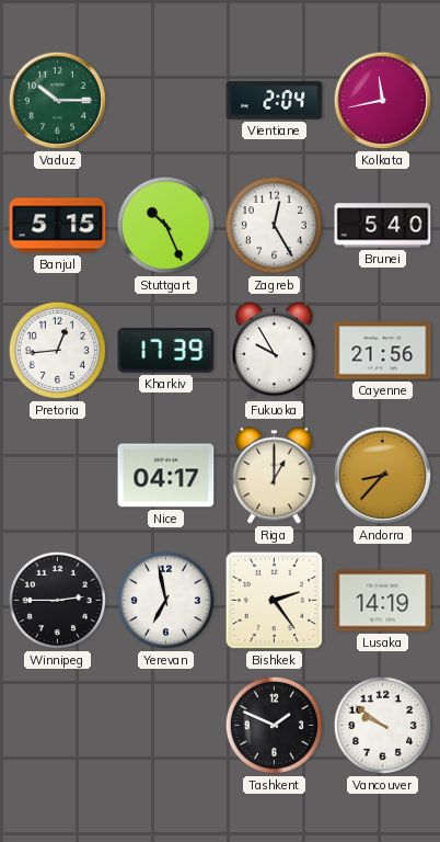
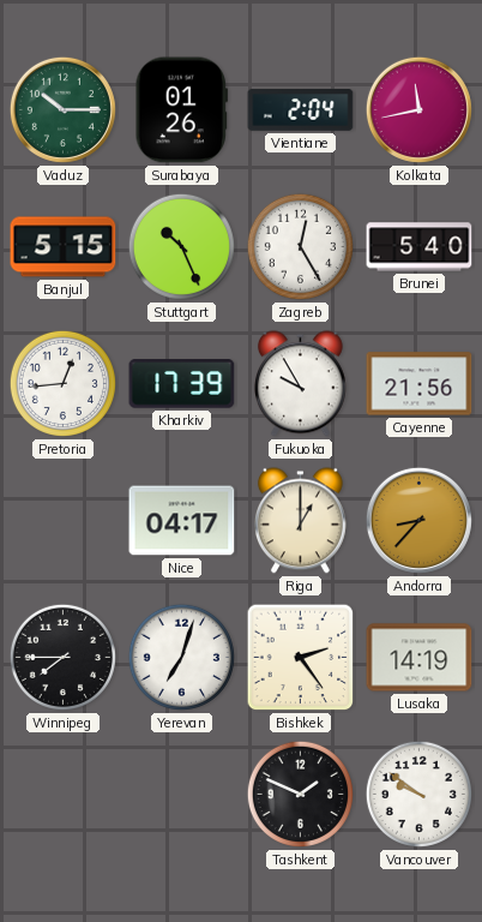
Surabaya: none -> 01:26
Winnipeg: 2:45 -> 7:45
Yerevan: 6:58 -> 7:03
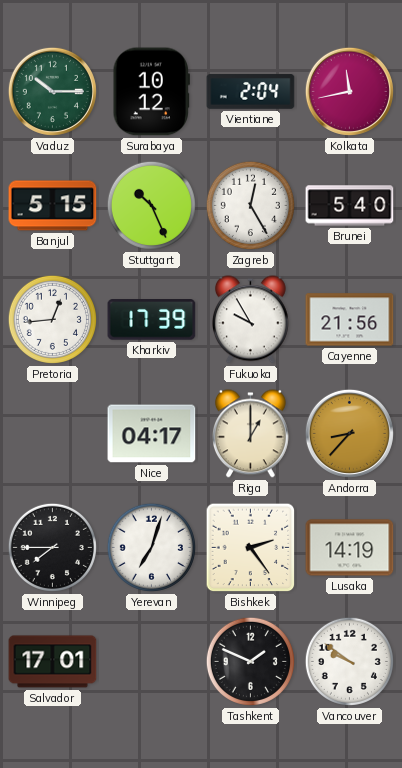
Surabaya: 01:26 -> 10:12
Salvador: none -> 17:01
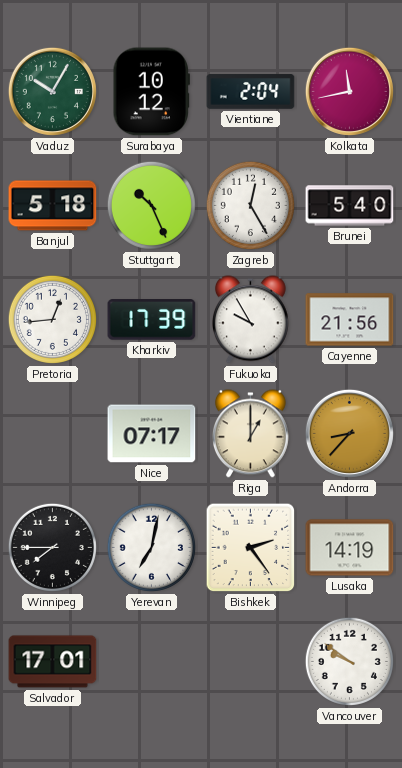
Vaduz: 10:15 -> 10:05
Banjul: 5:15 -> 5:18
Nice: 04:17 -> 07:17
Yerevan: 7:03 -> 7:02
Tashkent: 1:49 -> none
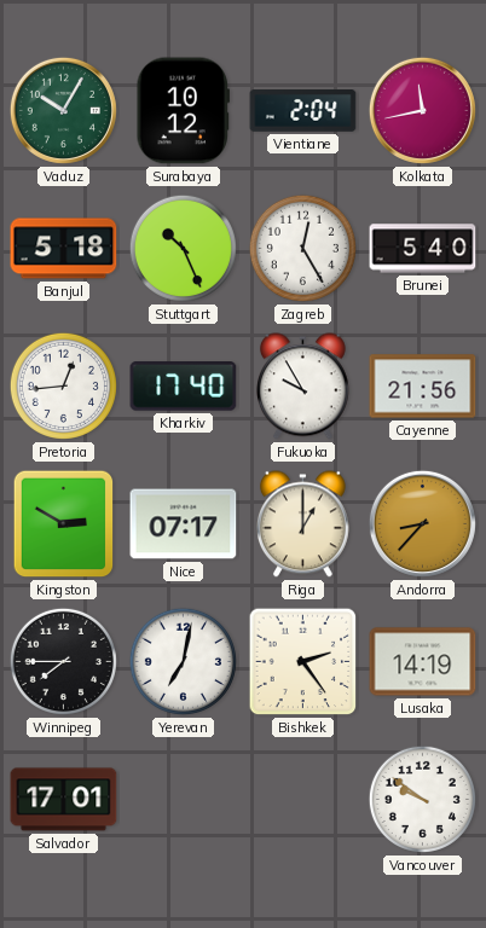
Kharkiv: 17:39 -> 17:40
Kingston: none -> 2:50
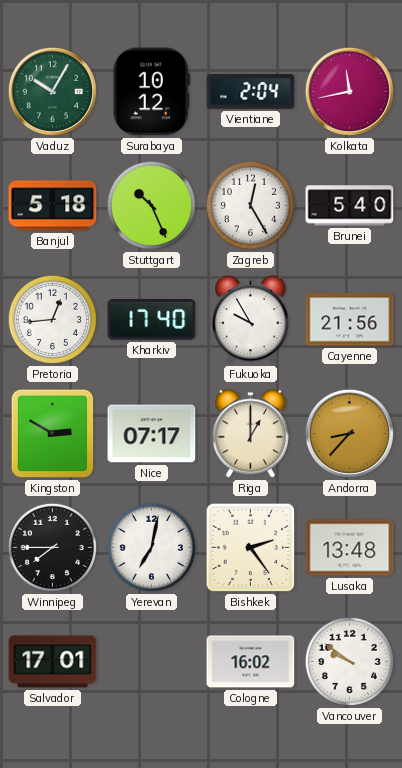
Lusaka: 14:19 -> 13:48
Cologne: none -> 16:02
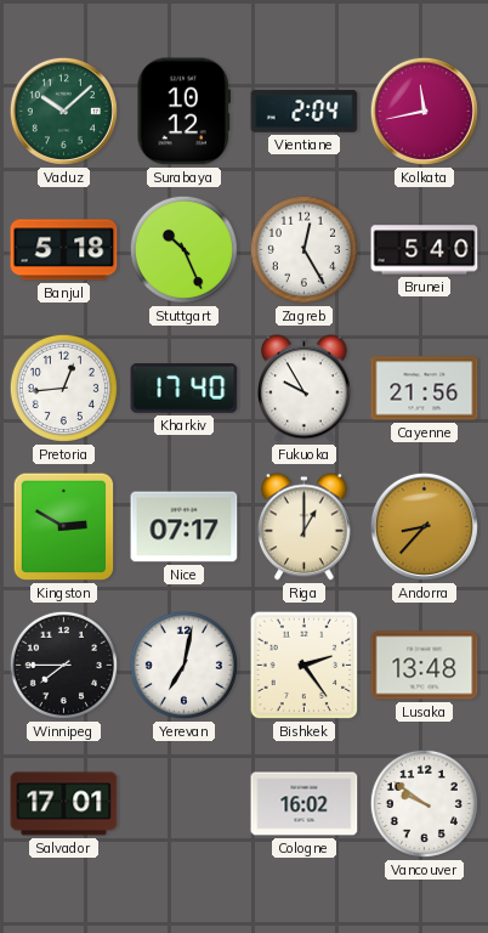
Vaduz: 10:05 -> 10:08
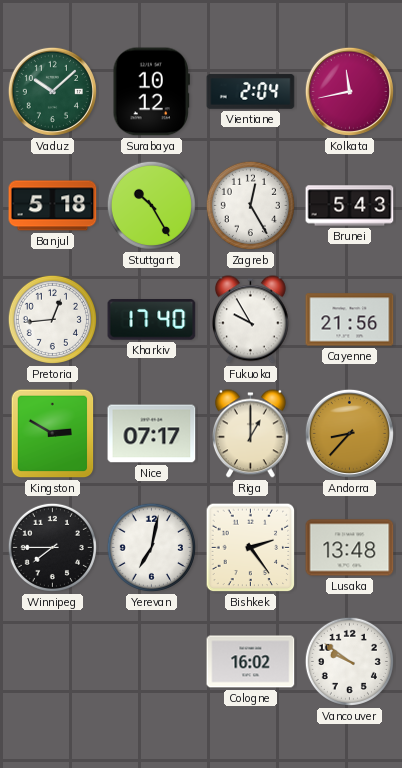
Stuttgart: 10:26 -> 10:25
Brunei: 5:40 -> 5:43
Salvador: 17:01 -> none
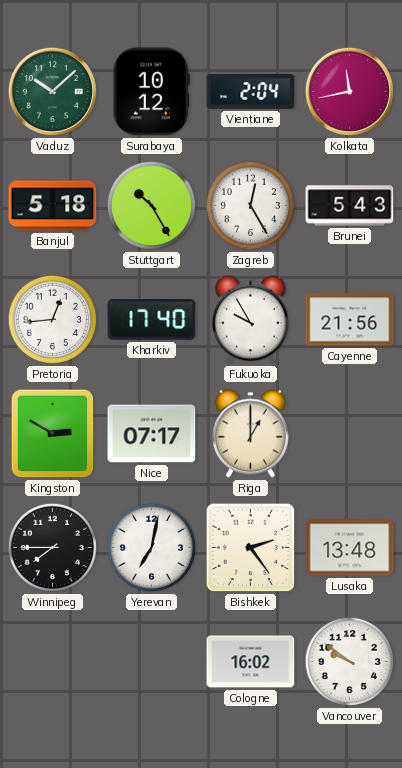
Andorra: 8:37 -> none
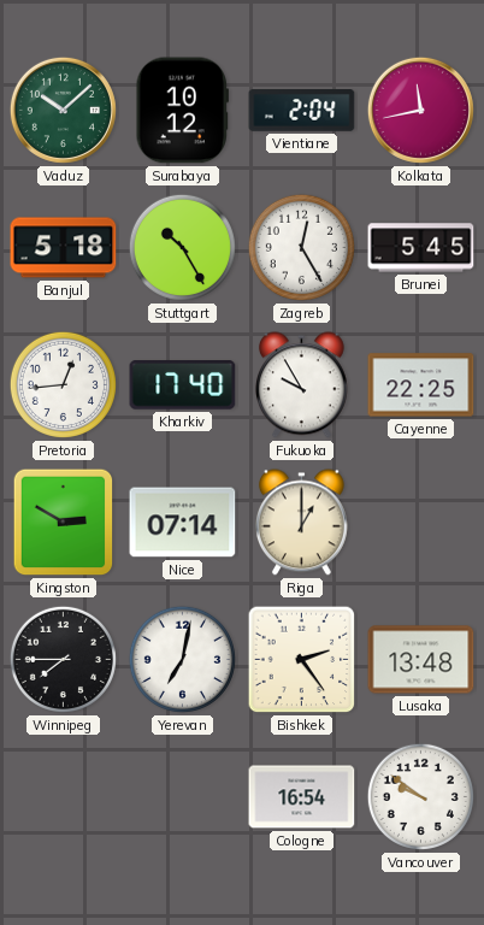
Brunei: 5:43 -> 5:45
Cayenne: 21:56 -> 22:25
Nice: 07:17 -> 07:14
Cologne: 16:02 -> 16:54
